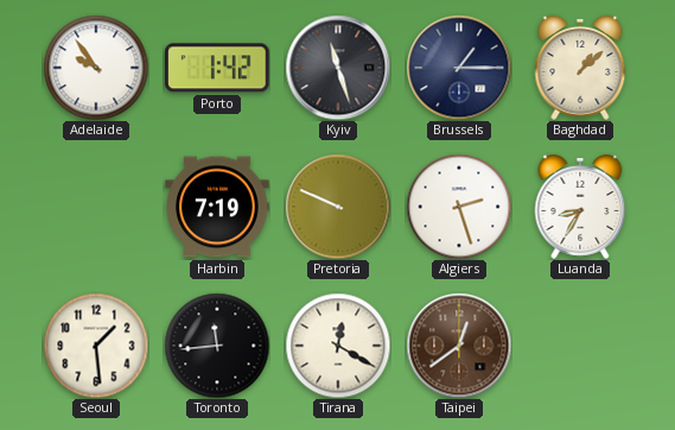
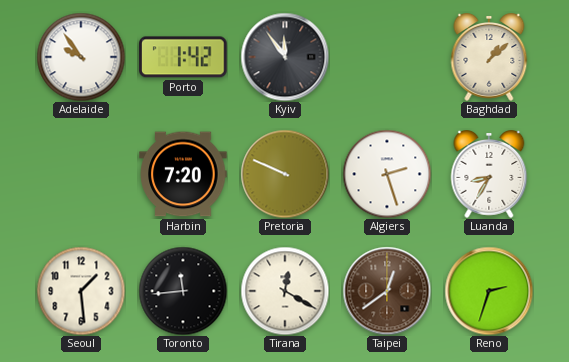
Kyiv: 11:27 -> 11:54
Brussels: 1:15 -> none
Harbin: 7:19 -> 7:20
Reno: none -> 2:33
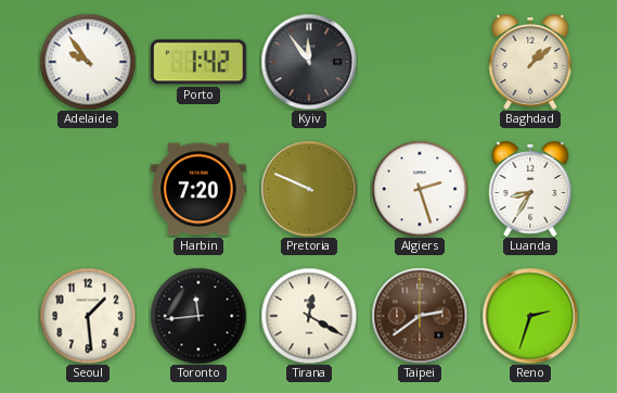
Taipei: 12:39 -> 2:39
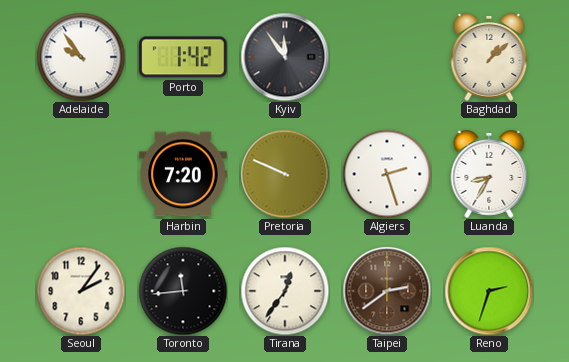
Seoul: 1:29 -> 2:06
Tirana: 12:20 -> 12:36
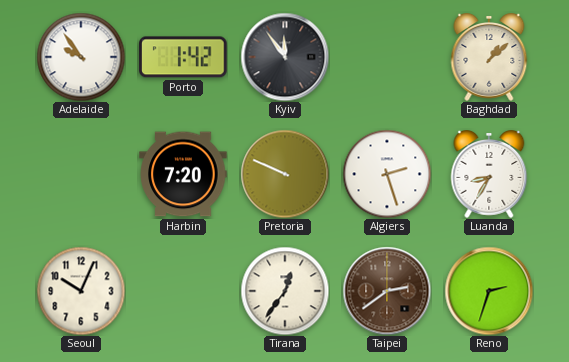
Seoul: 2:06 -> 10:04
Toronto: 11:44 -> none
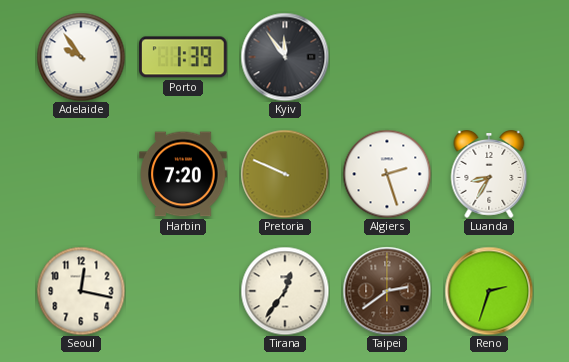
Porto: 1:42 -> 1:39
Baghdad: 1:08 -> none
Seoul: 10:04 -> 12:17
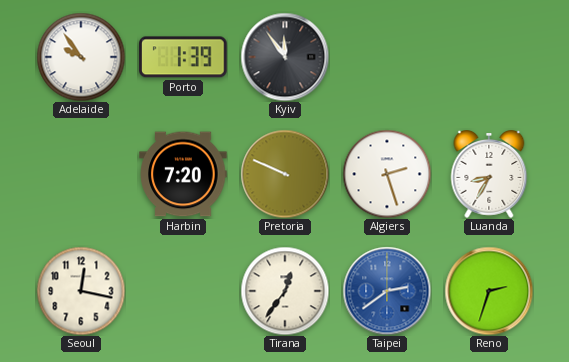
Taipei dial: brown -> blue
